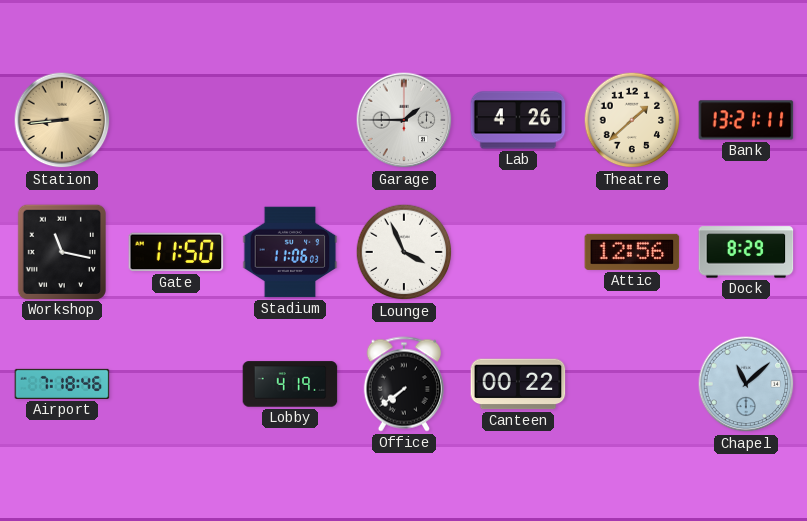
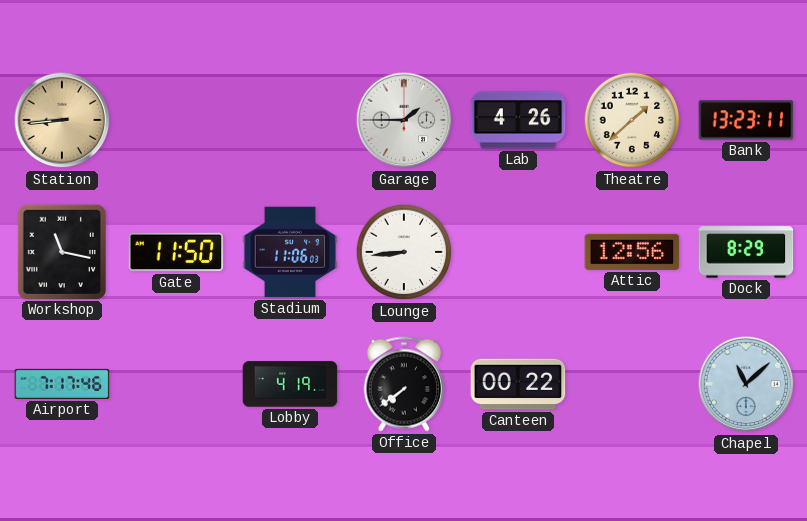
Bank: 13:21 -> 13:23
Lounge: 3:56 -> 8:44
Airport: 7:18 -> 7:17
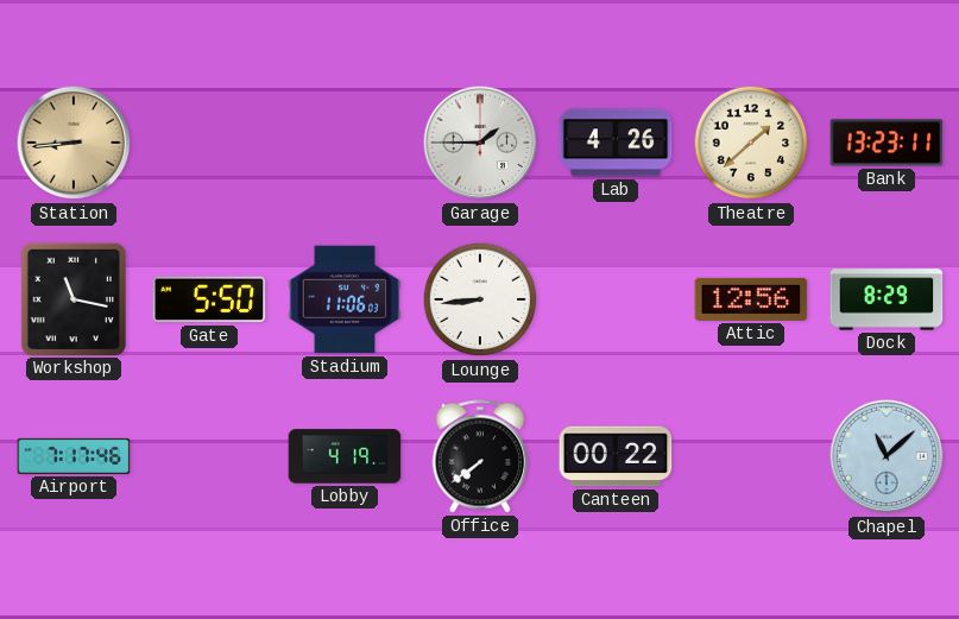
Gate: 11:50 -> 5:50
